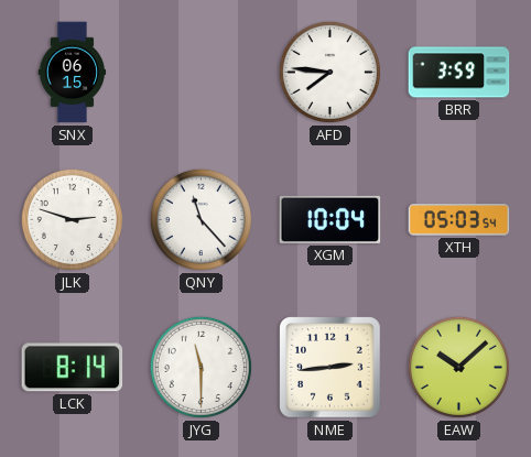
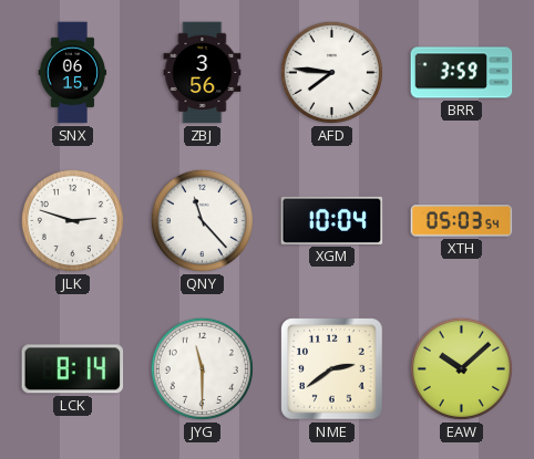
ZBJ: none -> 3:56
NME: 2:44 -> 2:39
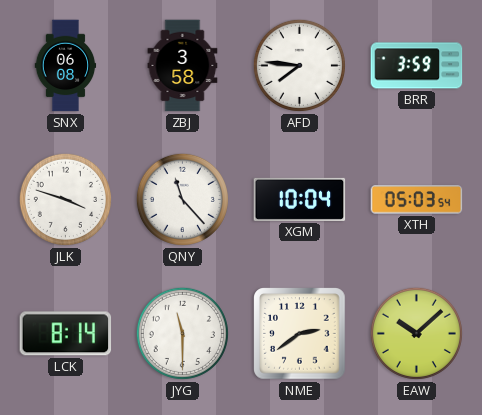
SNX: 06:15 -> 06:08
ZBJ: 3:56 -> 3:58
JLK: 2:48 -> 3:48
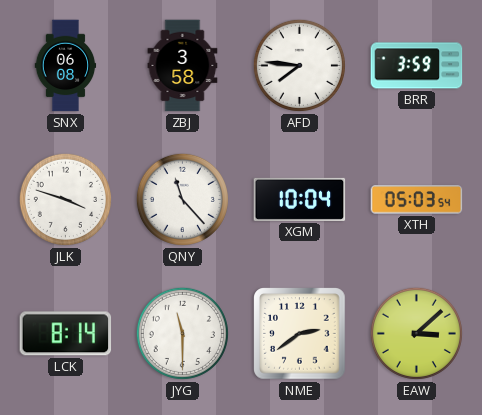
EAW: 10:08 -> 3:08
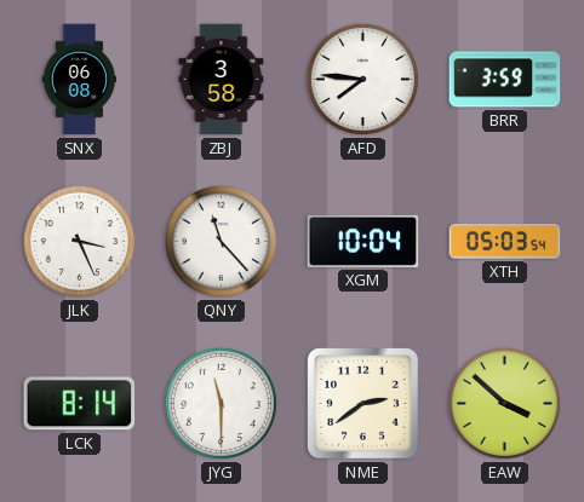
JLK: 3:48 -> 3:26
EAW: 3:08 -> 3:52
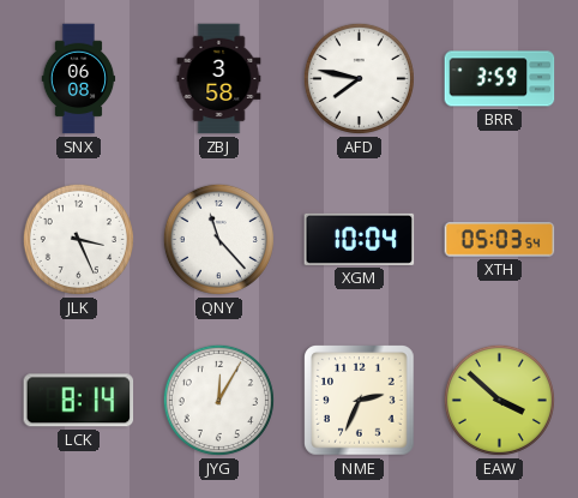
AFD: 7:46 -> 7:47
JYG: 11:30 -> 12:05
NME: 2:39 -> 2:34
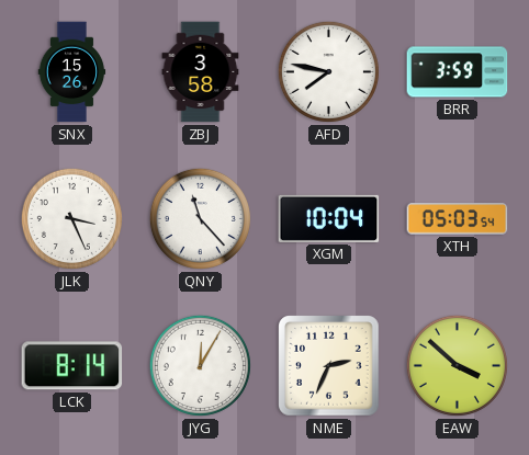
SNX: 06:08 -> 15:26
